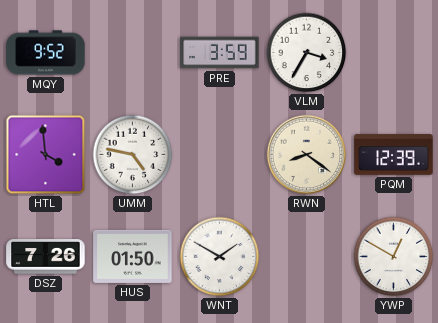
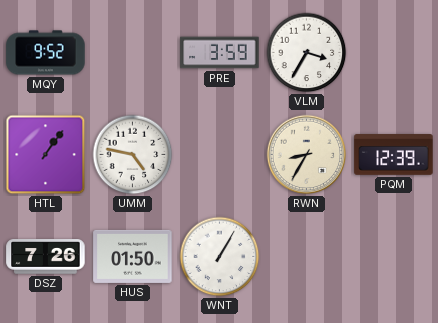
HTL: 3:59 -> 1:06
RWN: 8:21 -> 8:35
WNT: 1:50 -> 1:05
YWP: 12:50 -> none
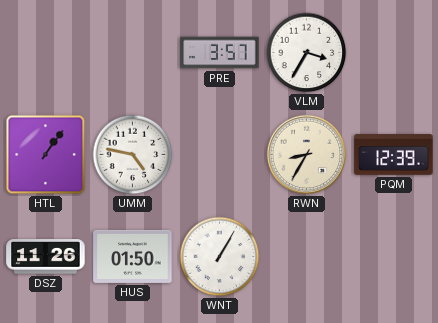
MQY: 9:52 -> none
PRE: 3:59 -> 3:57
DSZ: 7:26 -> 11:26
